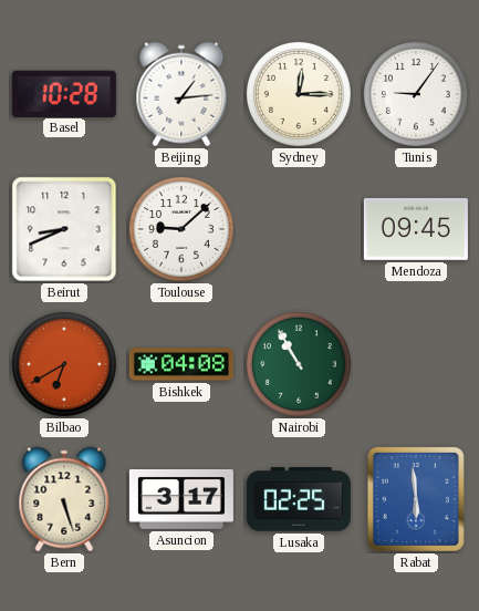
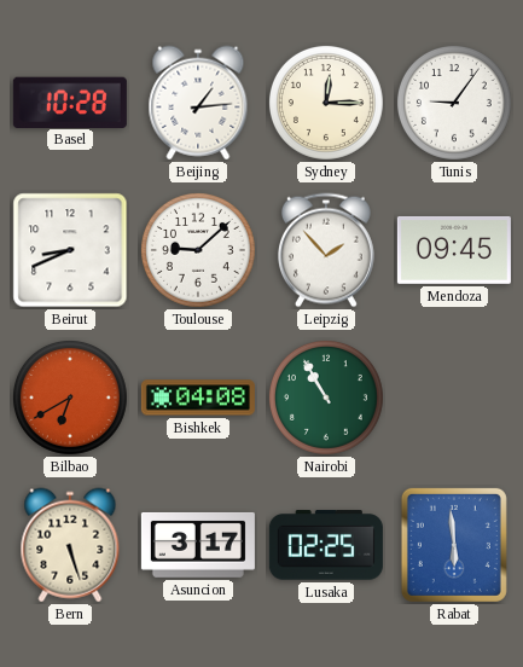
Leipzig: none -> 1:53
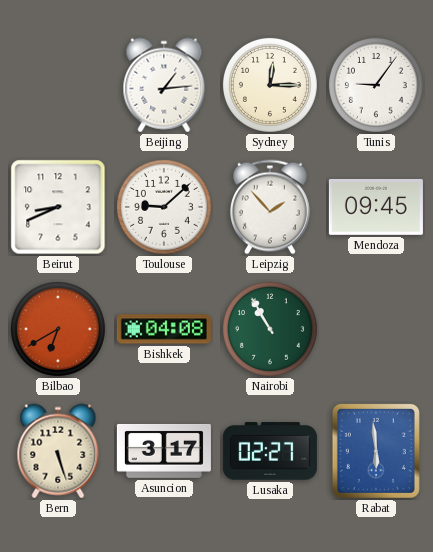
Basel: 10:28 -> none
Lusaka: 02:25 -> 02:27
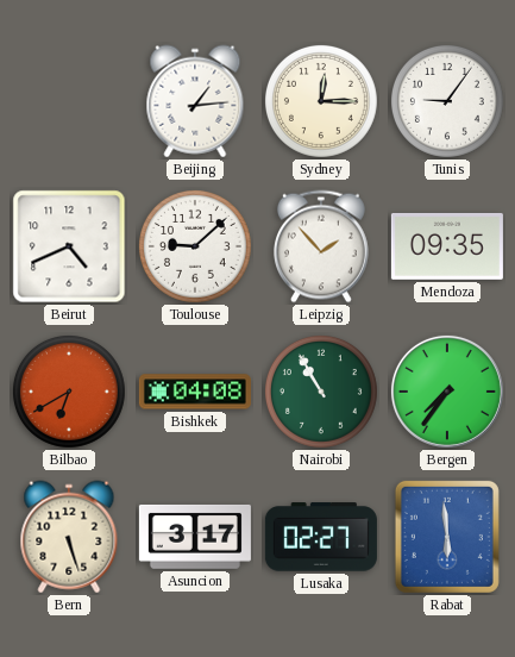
Beirut: 8:41 -> 4:41
Mendoza: 09:45 -> 09:35
Bergen: none -> 7:36
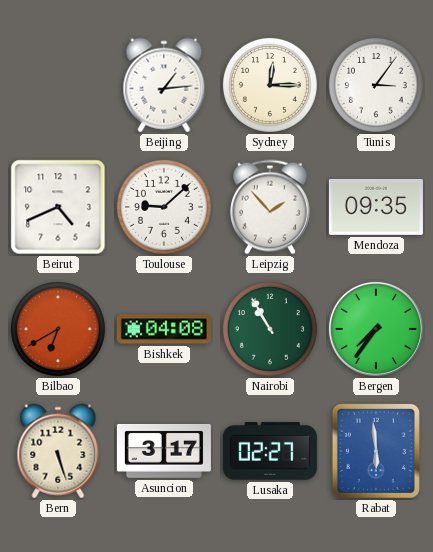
Tunis: 9:06 -> 3:06
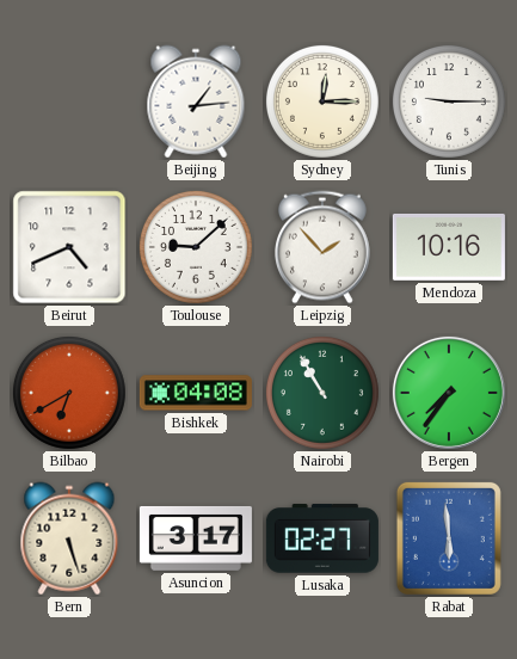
Tunis: 3:06 -> 9:15
Mendoza: 09:35 -> 10:16
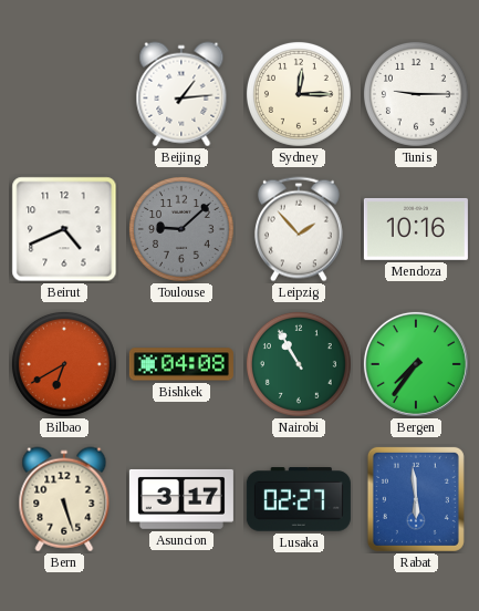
Toulouse dial: white -> grey
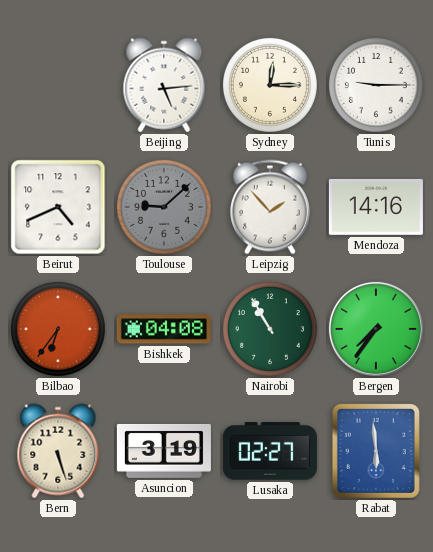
Beijing: 1:14 -> 5:14
Mendoza: 10:16 -> 14:16
Bilbao: 6:40 -> 6:36
Asuncion: 3:17 -> 3:19
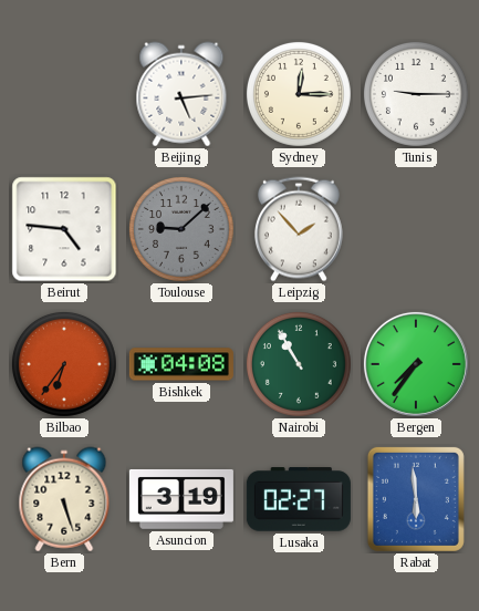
Beirut: 4:41 -> 4:46
Mendoza: 14:16 -> none
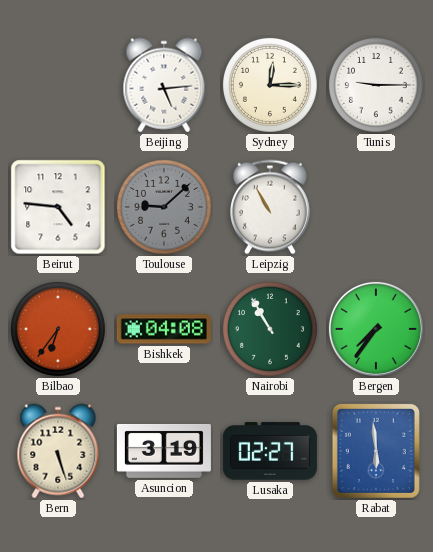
Leipzig: 1:53 -> 10:55
